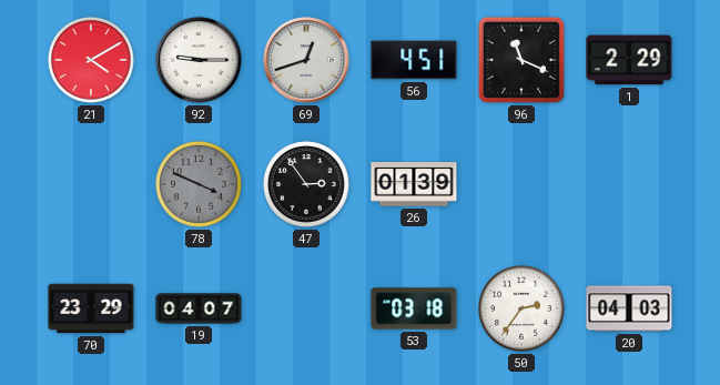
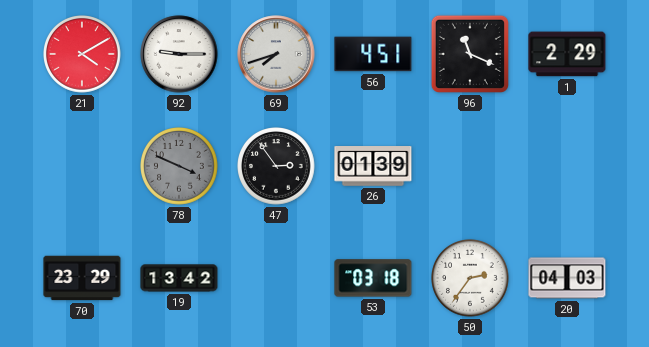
69: 12:42 -> 7:42
19: 04:07 -> 13:42
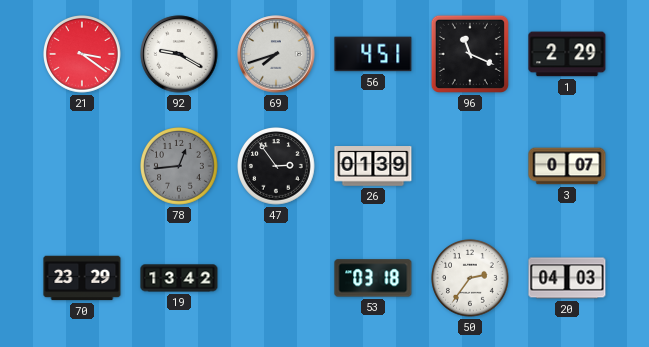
21: 4:10 -> 3:21
92: 9:15 -> 9:20
78: 3:49 -> 12:44
3: none -> 0:07
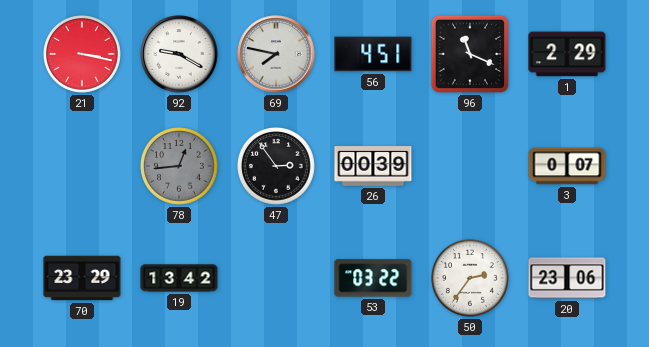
21: 3:21 -> 3:17
69: 7:42 -> 7:47
26: 01:39 -> 00:39
53: 03:18 -> 03:22
20: 04:03 -> 23:06
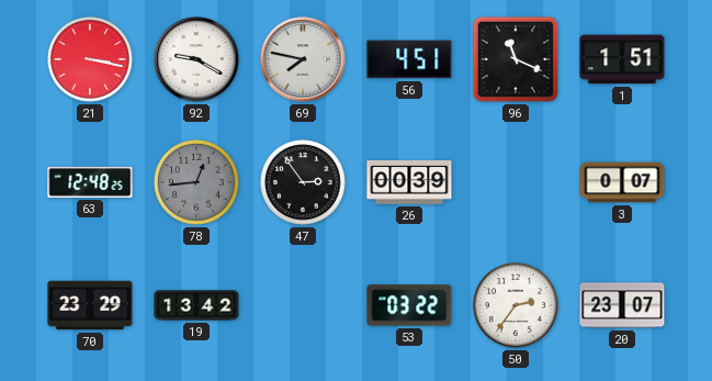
1: 2:29 -> 1:51
63: none -> 12:48
20: 23:06 -> 23:07
